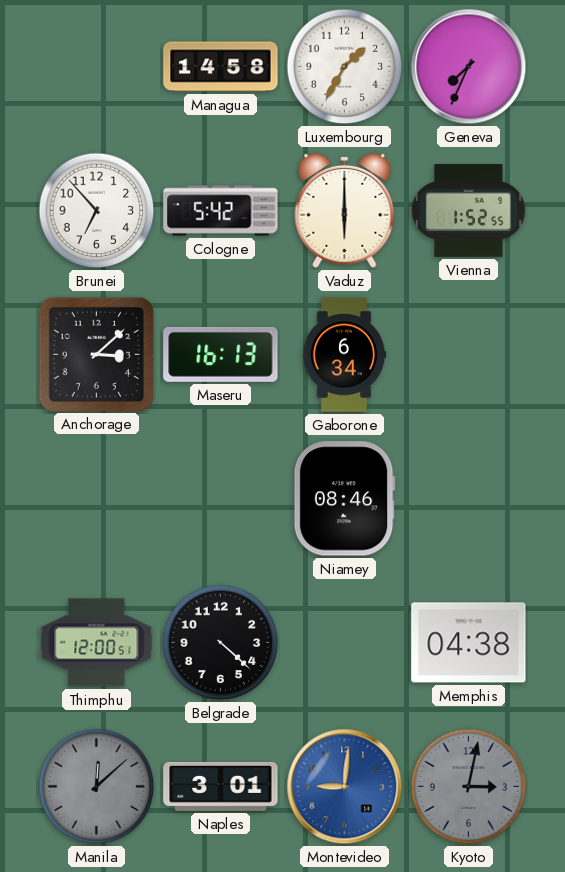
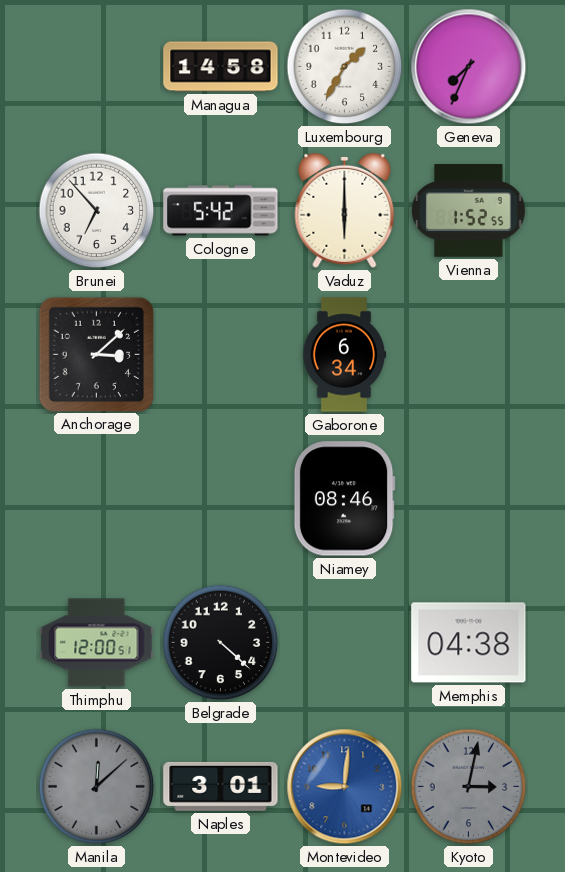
Maseru: 16:13 -> none
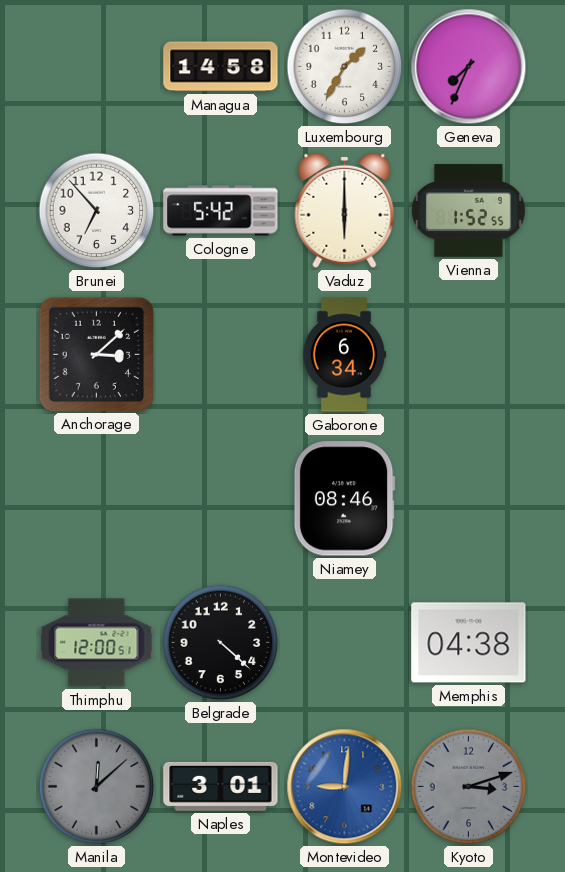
Kyoto: 3:02 -> 3:12
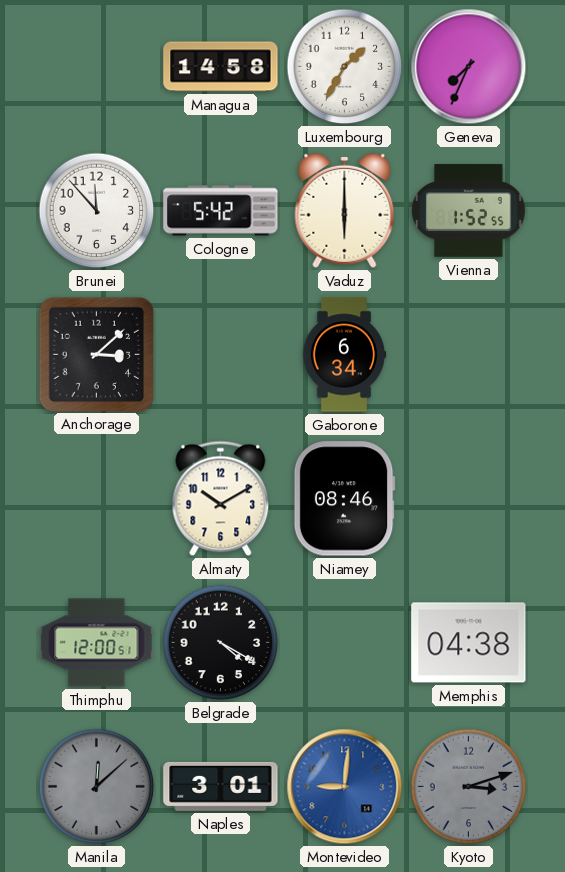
Brunei: 6:53 -> 11:53
Almaty: none -> 10:10
Belgrade: 4:22 -> 4:20
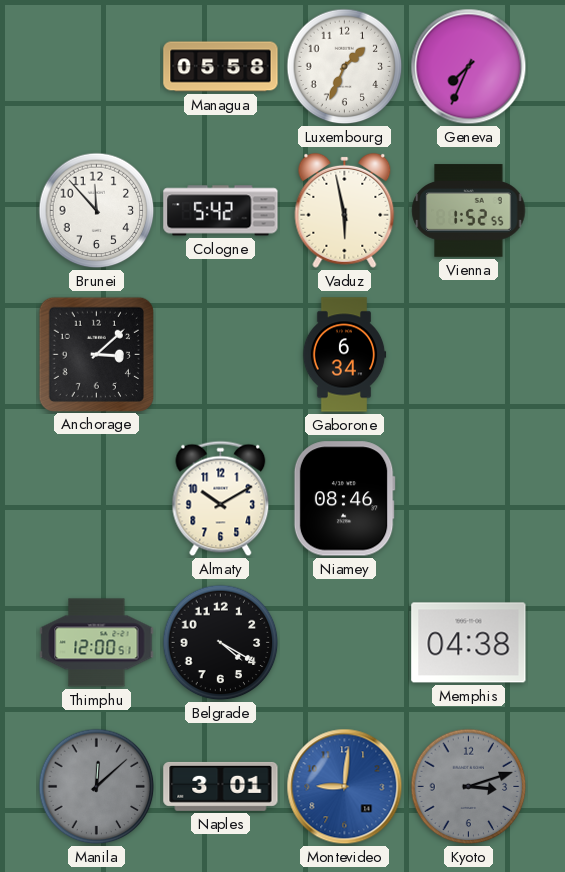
Managua: 14:58 -> 05:58
Luxembourg: 1:35 -> 1:34
Vaduz: 6:00 -> 5:58
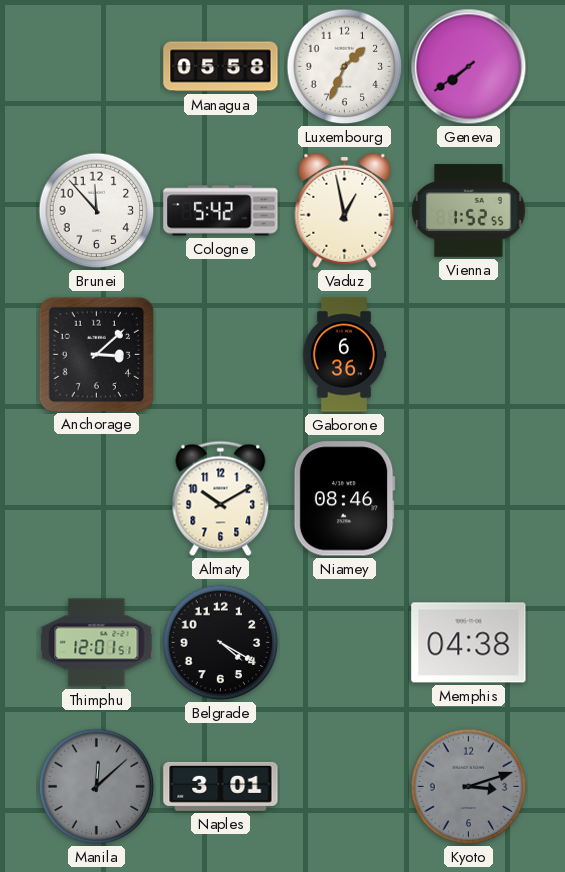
Geneva: 7:34 -> 7:39
Vaduz: 5:58 -> 12:58
Gaborone: 6:34 -> 6:36
Thimphu: 12:00 -> 12:01
Montevideo: 9:01 -> none
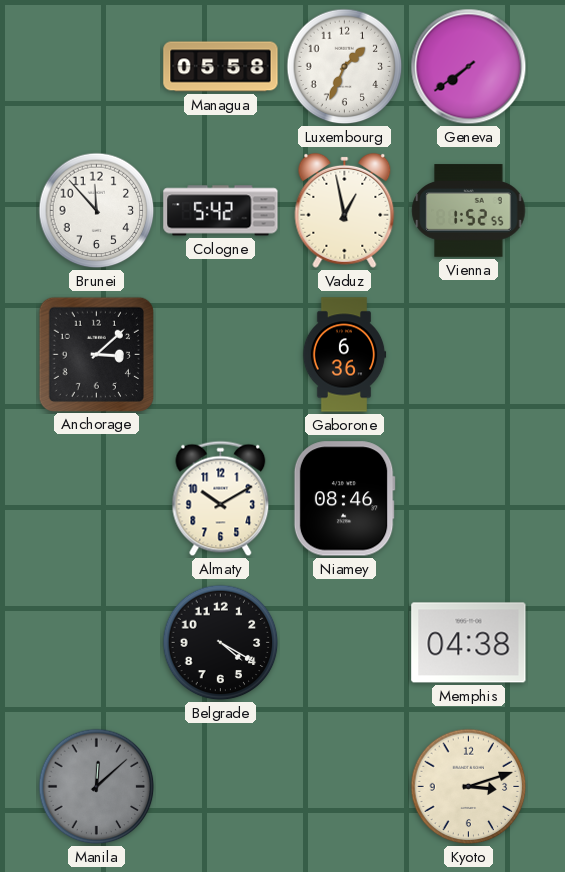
Thimphu: 12:01 -> none
Naples: 3:01 -> none
Kyoto dial: grey -> cream
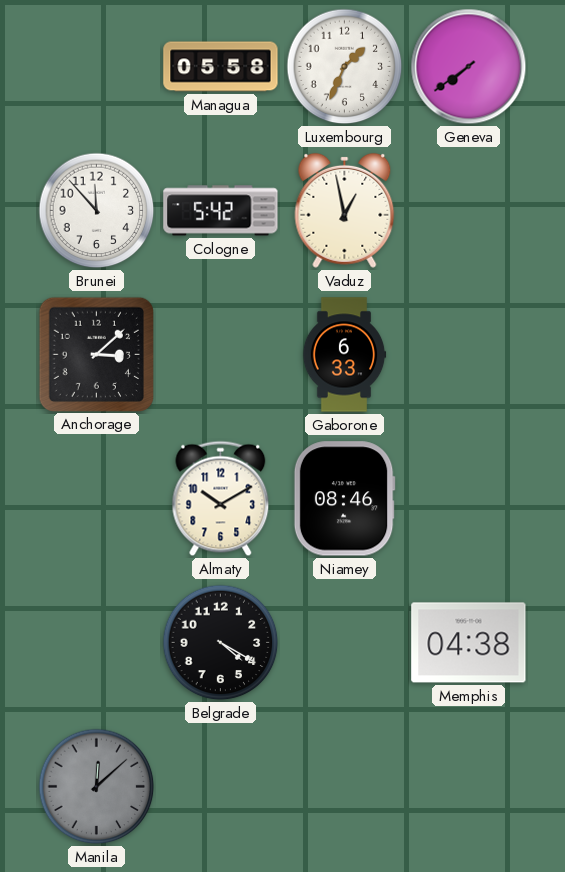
Vienna: 1:52 -> none
Gaborone: 6:36 -> 6:33
Kyoto: 3:12 -> none
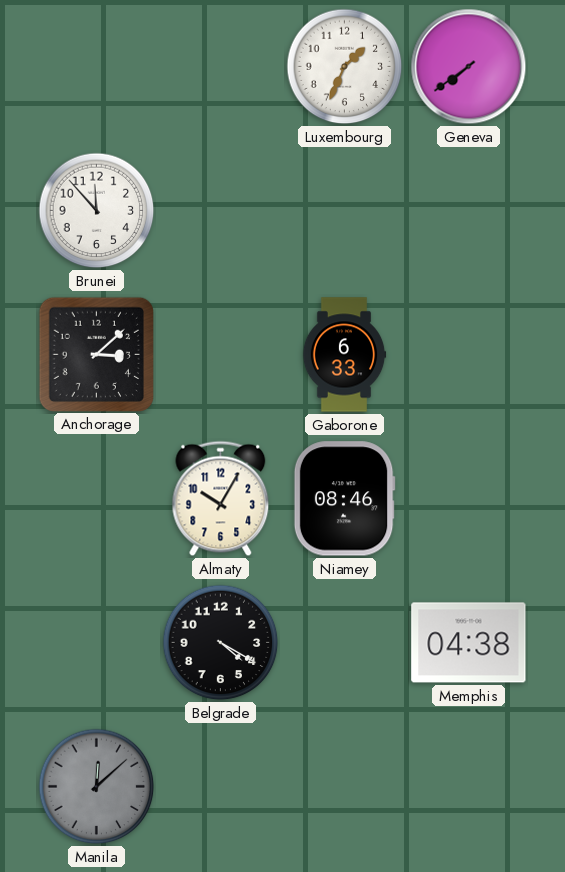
Managua: 05:58 -> none
Cologne: 5:42 -> none
Vaduz: 12:58 -> none
Almaty: 10:10 -> 10:05
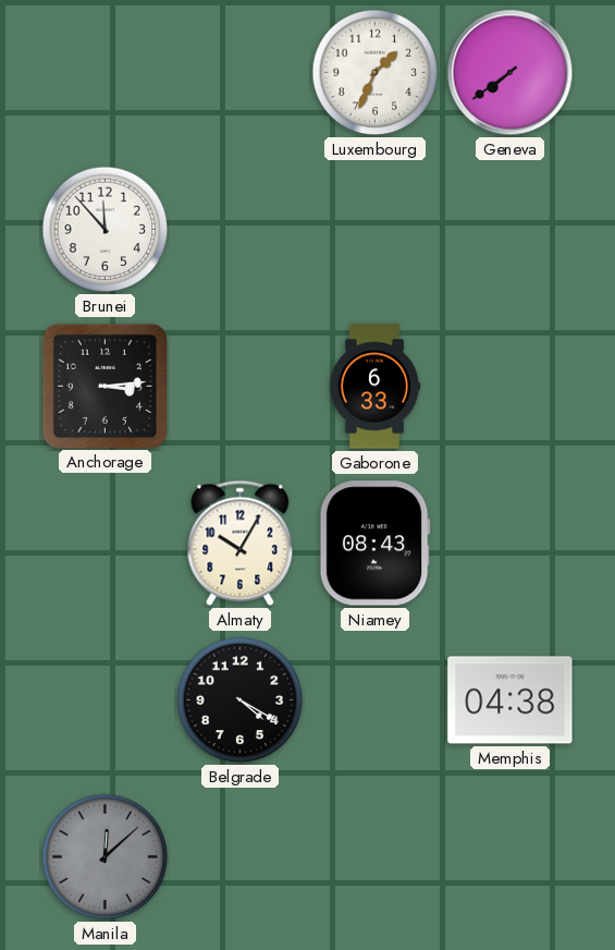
Anchorage: 3:08 -> 3:14
Niamey: 08:46 -> 08:43
